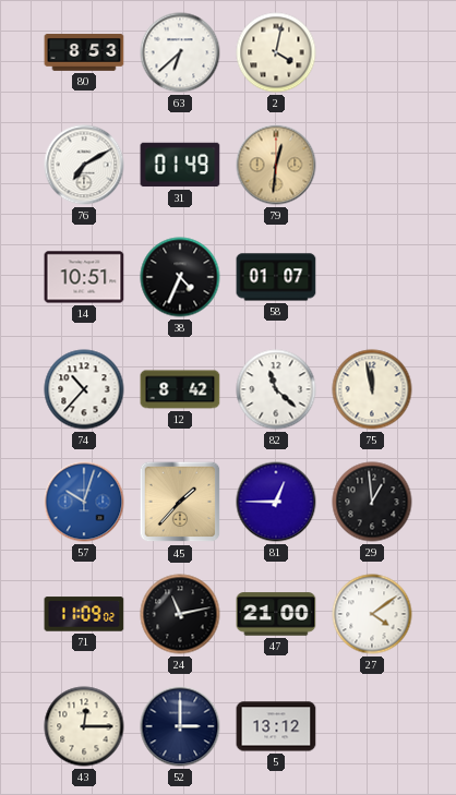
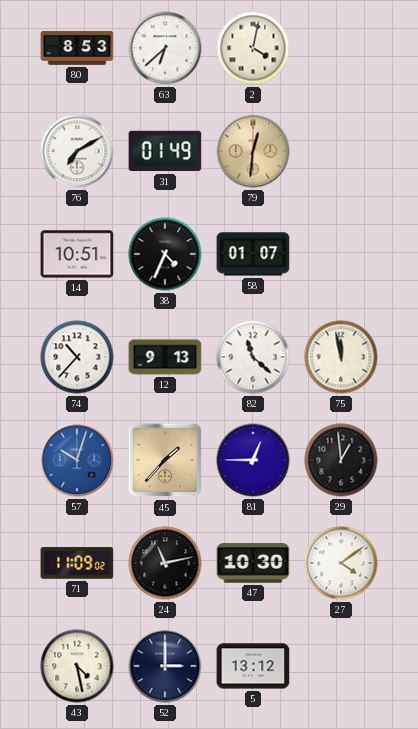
12: 8:42 -> 9:13
47: 21:00 -> 10:30
43: 12:15 -> 4:28
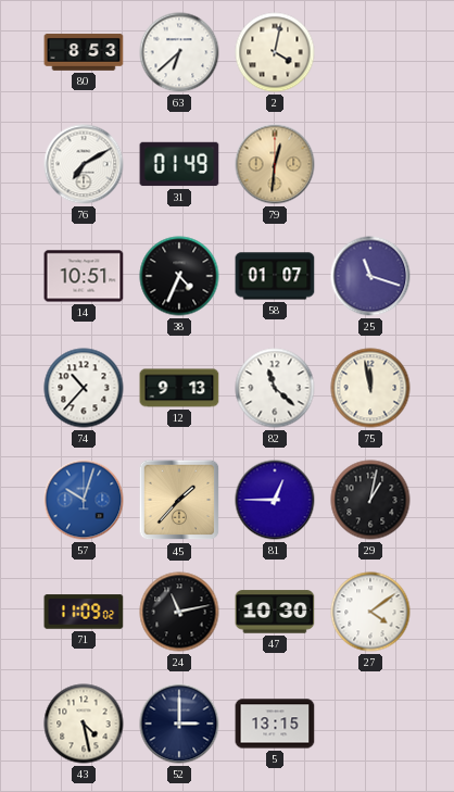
25: none -> 11:18
29: 12:59 -> 1:02
5: 13:12 -> 13:15
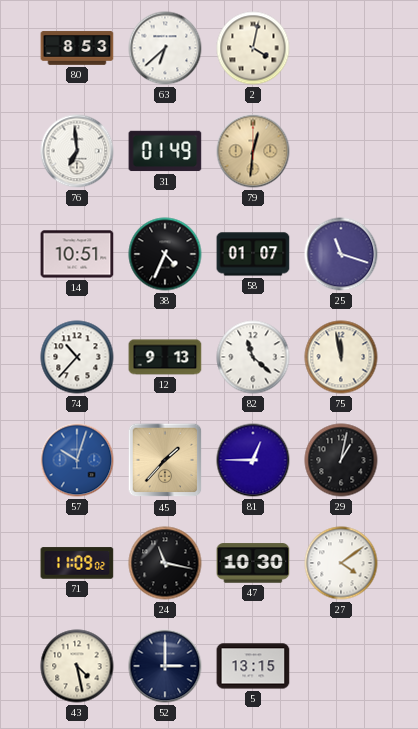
76: 7:10 -> 6:59
24: 11:13 -> 11:17
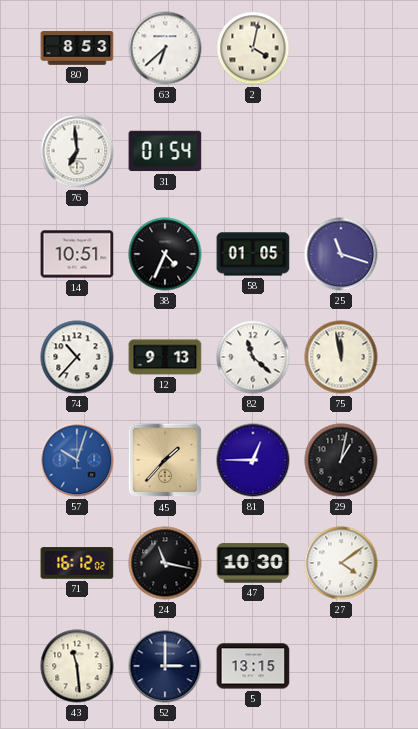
31: 01:49 -> 01:54
79: 12:31 -> none
58: 01:07 -> 01:05
71: 11:09 -> 16:12
43: 4:28 -> 11:29
